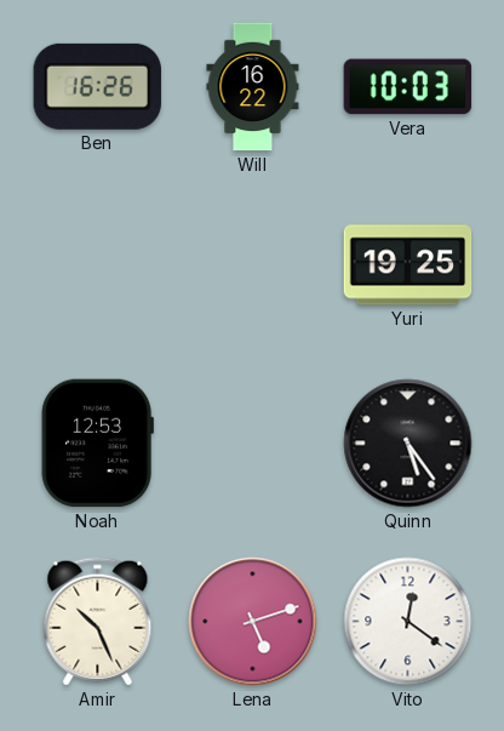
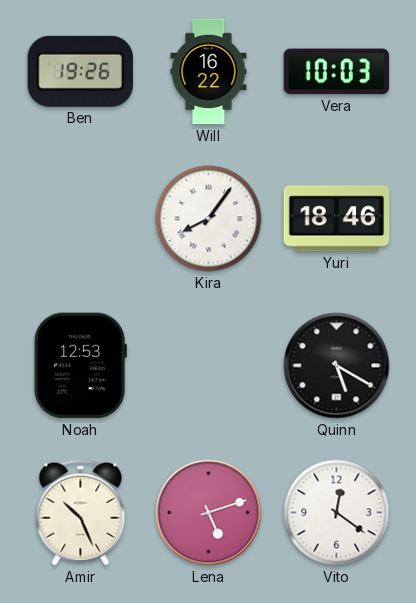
Ben: 16:26 -> 19:26
Kira: none -> 8:06
Yuri: 19:25 -> 18:46
Quinn: 5:24 -> 5:20
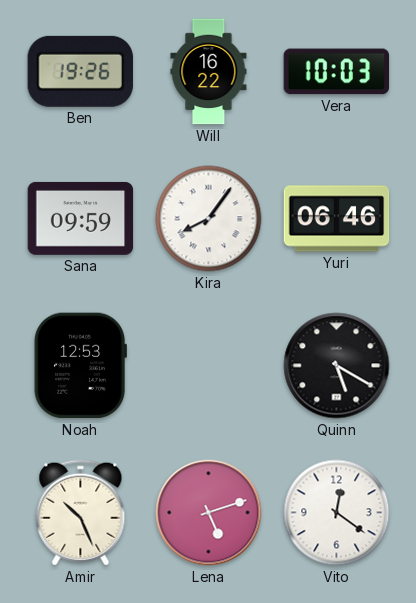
Sana: none -> 09:59
Yuri: 18:46 -> 06:46
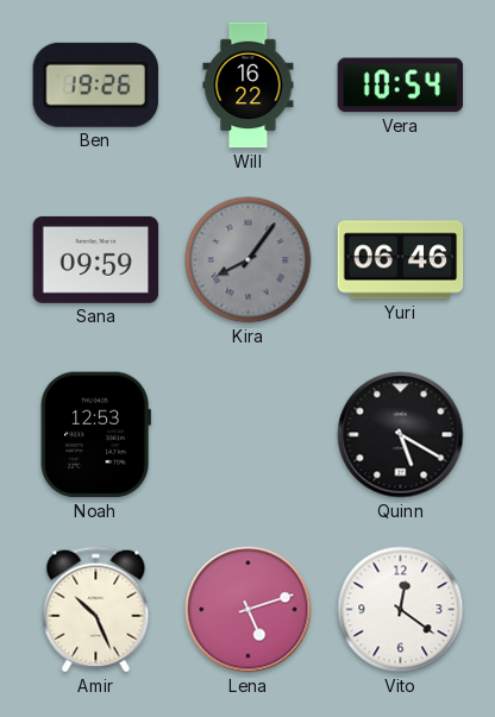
Vera: 10:03 -> 10:54
Kira dial: white -> grey
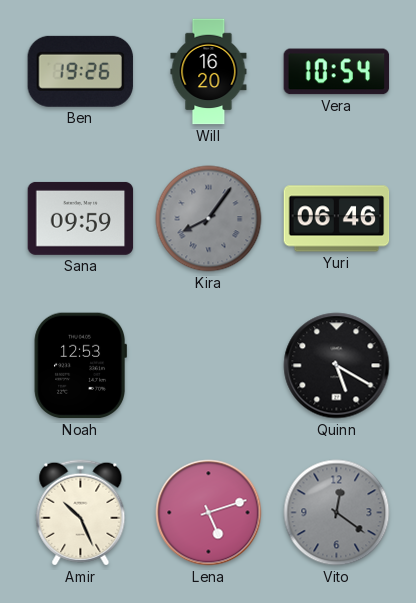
Will: 16:22 -> 16:20
Vito dial: white -> grey
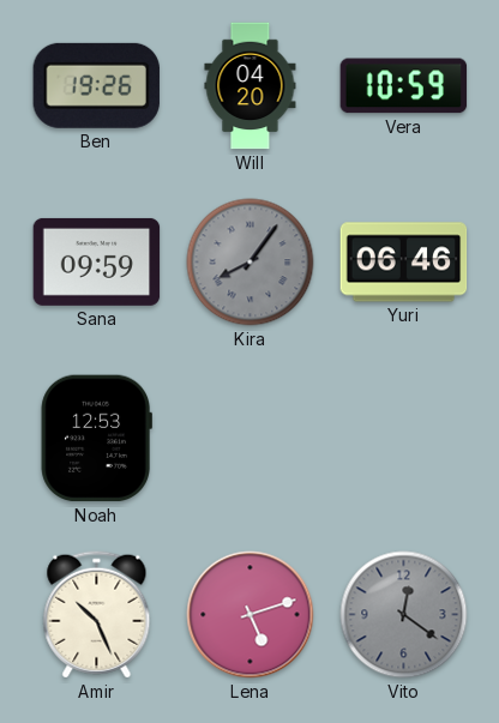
Will: 16:20 -> 04:20
Vera: 10:54 -> 10:59
Quinn: 5:20 -> none
